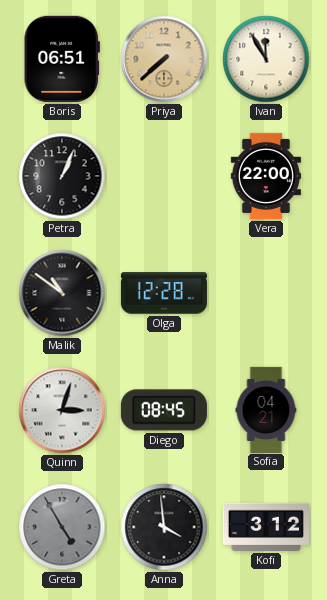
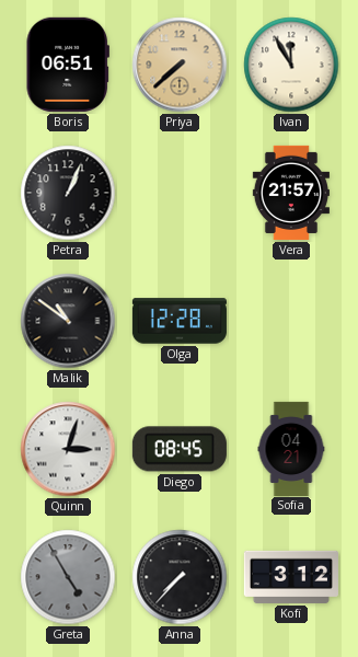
Vera: 22:00 -> 21:57
Anna: 3:59 -> 7:37
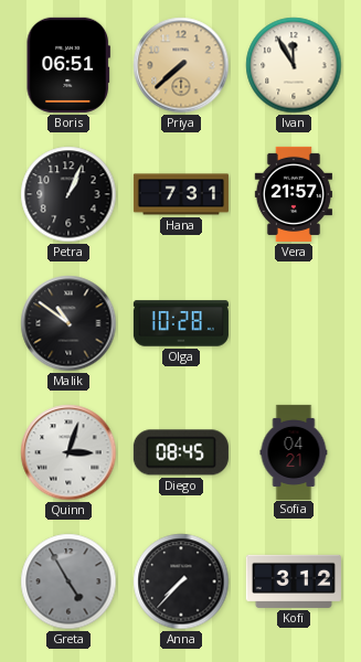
Hana: none -> 7:31
Olga: 12:28 -> 10:28
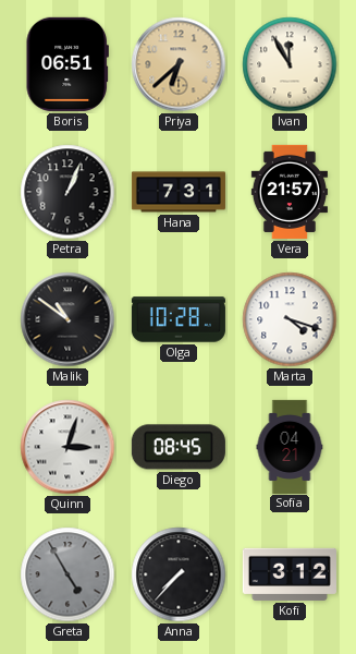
Priya: 7:38 -> 6:38
Marta: none -> 4:18
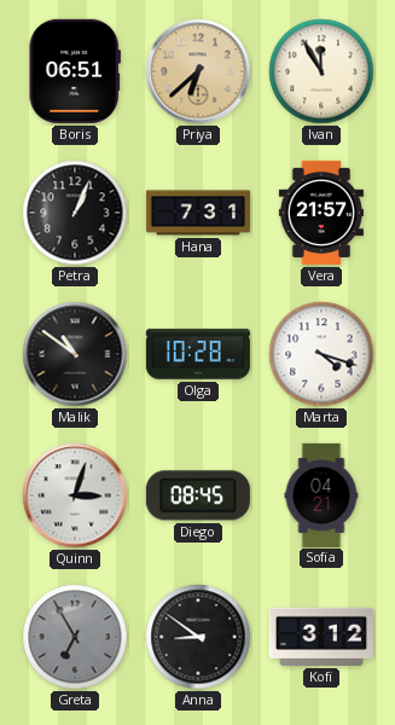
Greta: 4:55 -> 6:55
Anna: 7:37 -> 8:51
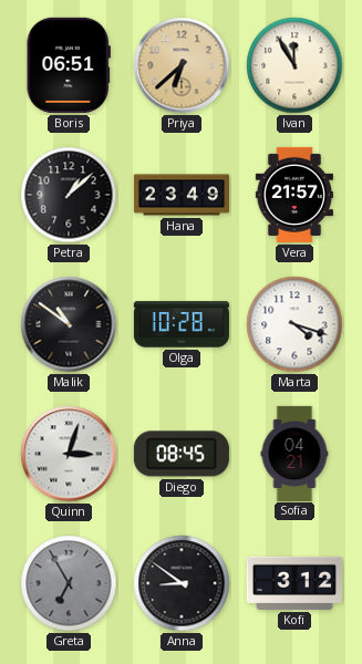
Petra: 1:04 -> 1:08
Hana: 7:31 -> 23:49
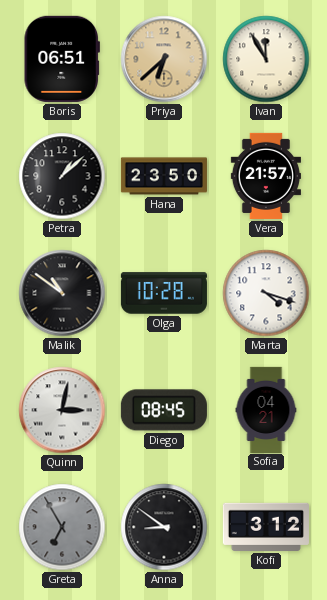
Hana: 23:49 -> 23:50
Quinn: 3:03 -> 3:02
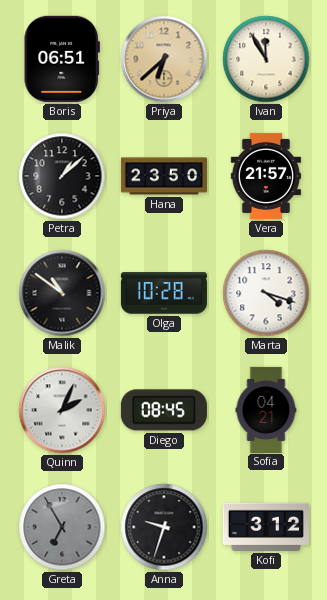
Quinn: 3:02 -> 2:04
Anna: 8:51 -> 9:33
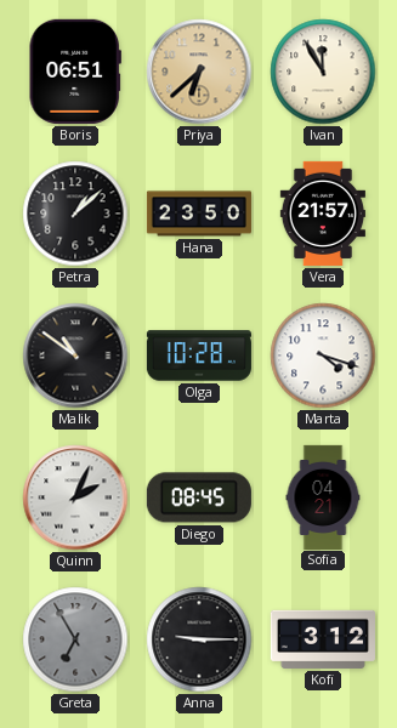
Anna: 9:33 -> 9:15
